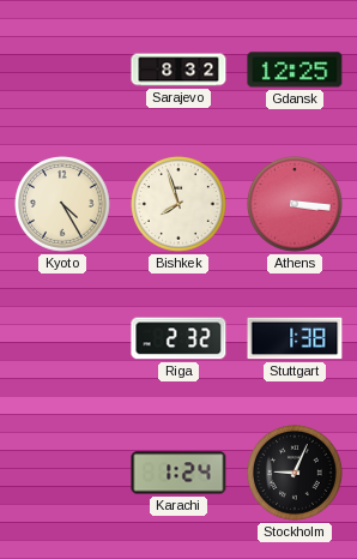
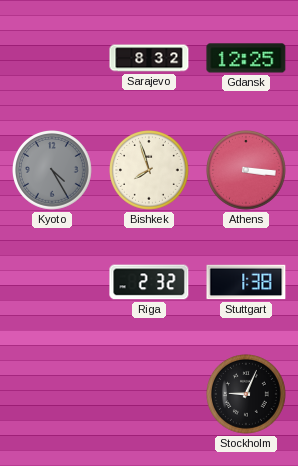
Kyoto dial: cream -> grey
Karachi: 1:24 -> none
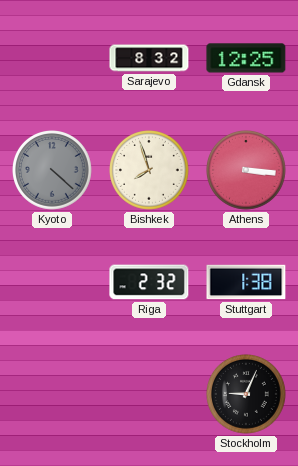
Kyoto: 4:25 -> 4:22
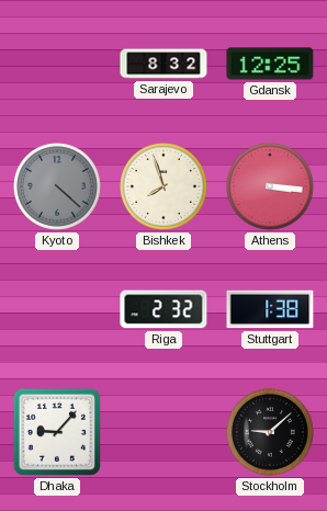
Dhaka: none -> 9:07
Stockholm: 9:04 -> 9:08
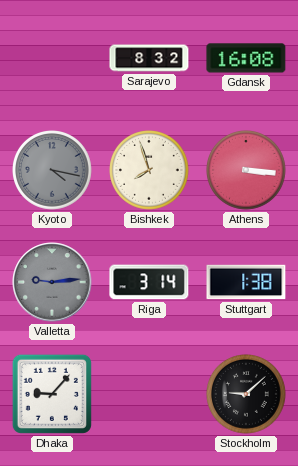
Gdansk: 12:25 -> 16:08
Kyoto: 4:22 -> 4:17
Valletta: none -> 9:14
Riga: 2:32 -> 3:14
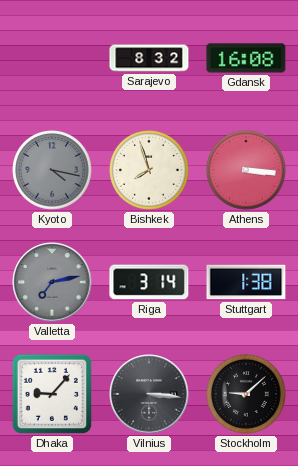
Valletta: 9:14 -> 7:13
Vilnius: none -> 3:16
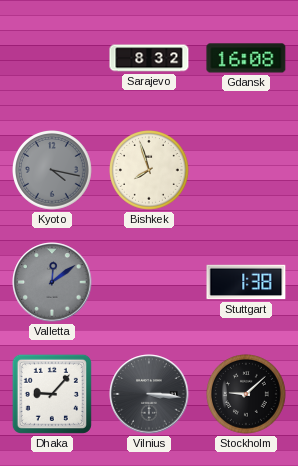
Athens: 3:16 -> none
Valletta: 7:13 -> 12:09
Riga: 3:14 -> none
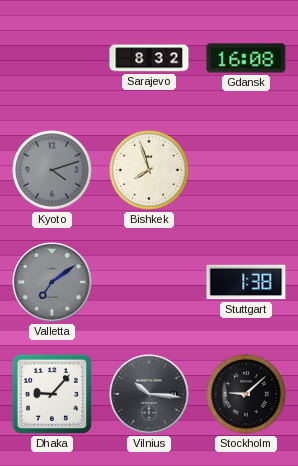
Kyoto: 4:17 -> 4:12
Valletta: 12:09 -> 7:09
Vilnius: 3:16 -> 10:16
